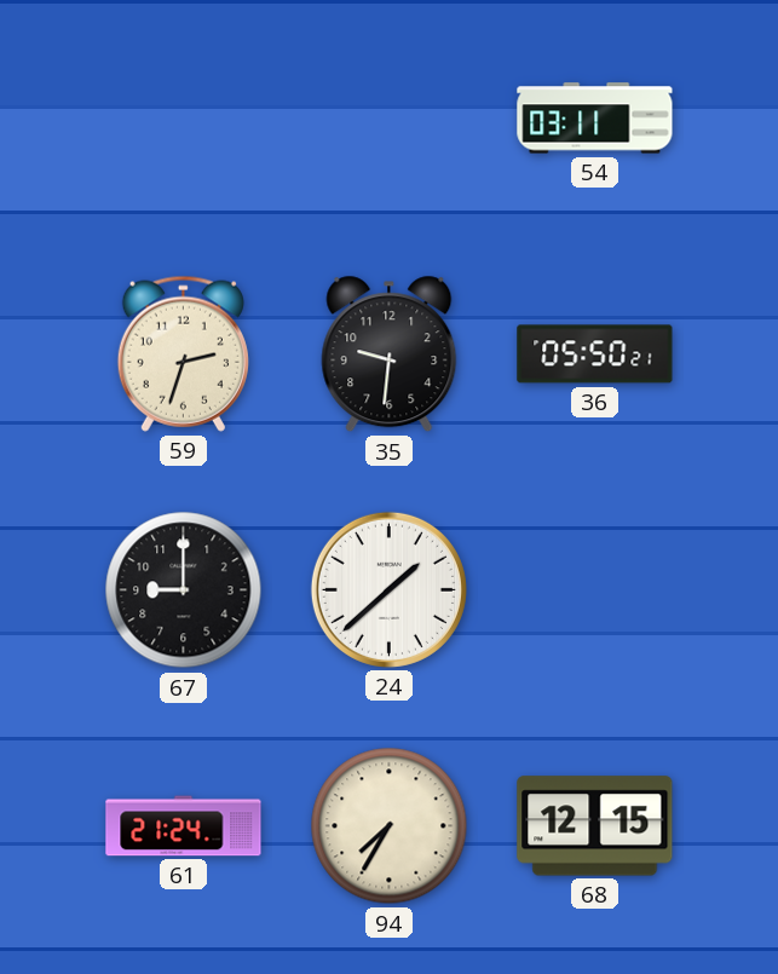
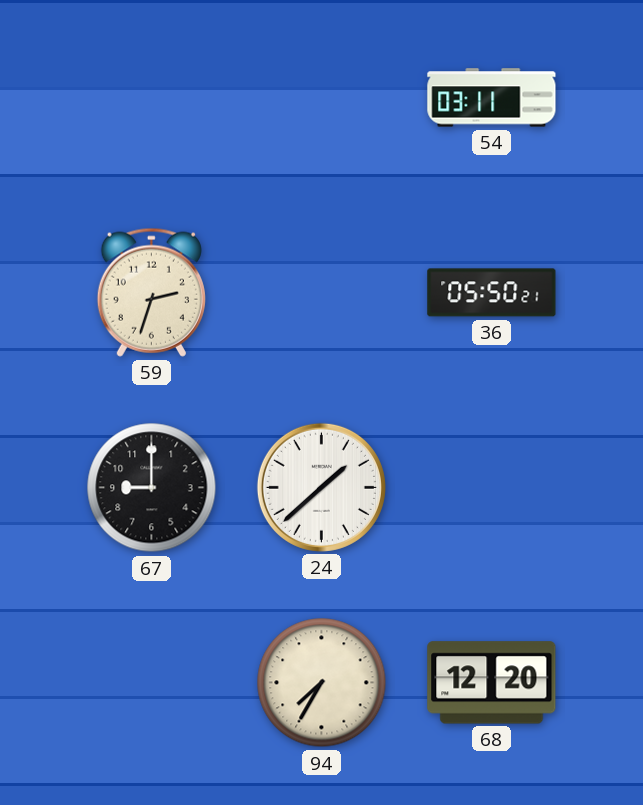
35: 9:31 -> none
61: 21:24 -> none
68: 12:15 -> 12:20
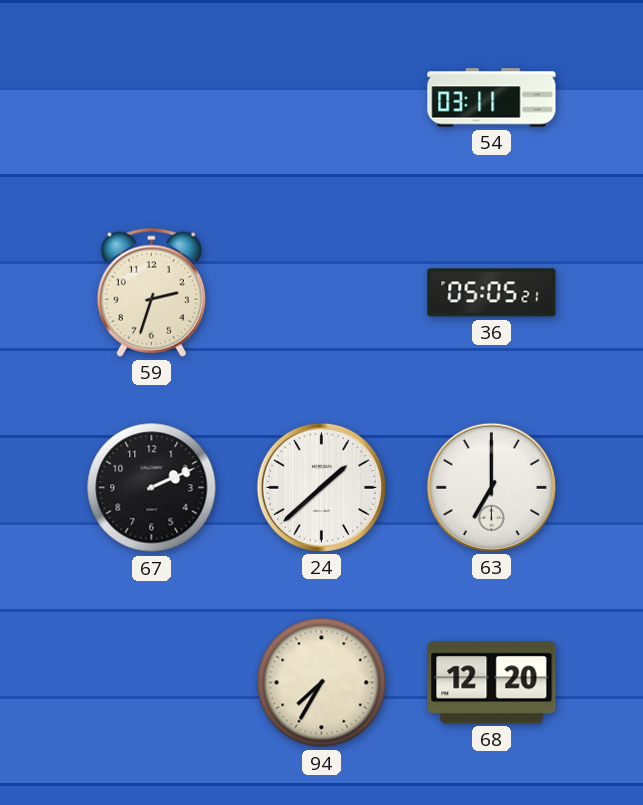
36: 05:50 -> 05:05
67: 9:00 -> 2:11
63: none -> 7:00
